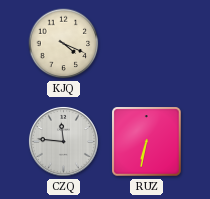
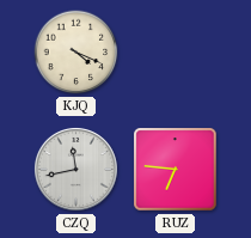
CZQ: 11:46 -> 11:43
RUZ: 6:32 -> 6:46
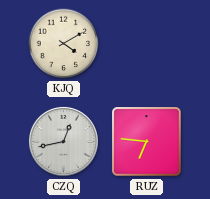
KJQ: 4:19 -> 4:10
CZQ: 11:43 -> 12:43
